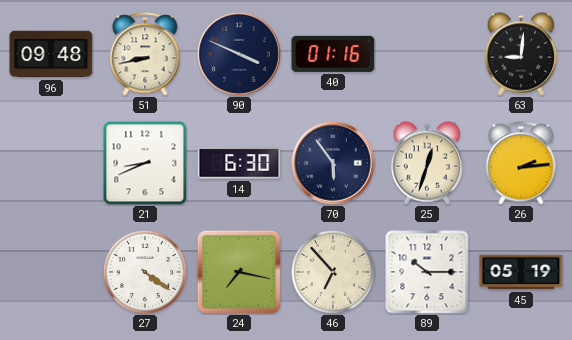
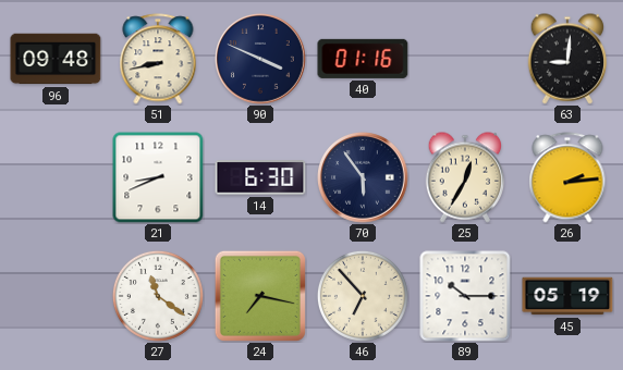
25: 12:33 -> 12:35
27: 4:21 -> 11:21
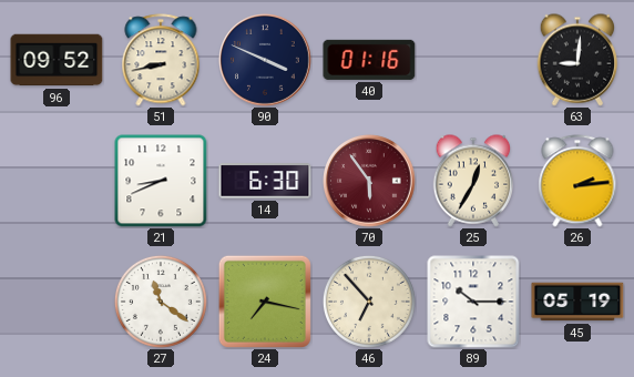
96: 09:48 -> 09:52
70 dial: navy -> burgundy
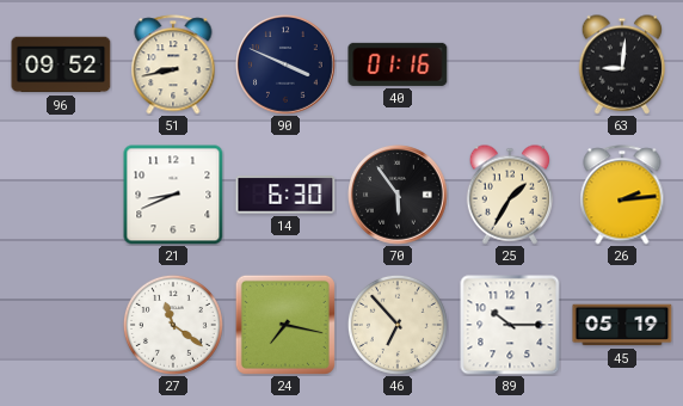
70 dial: burgundy -> black
25: 12:35 -> 1:35
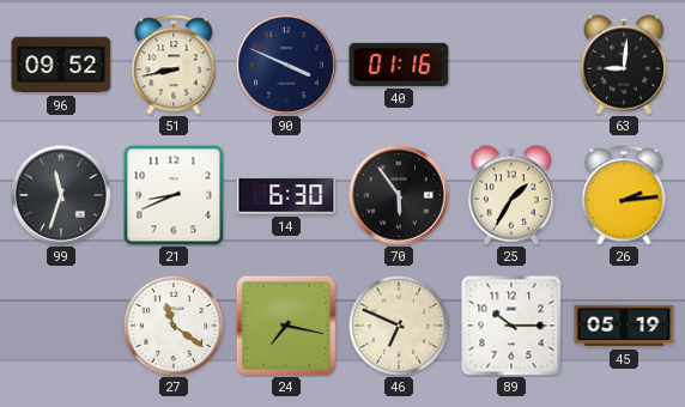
99: none -> 11:33
46: 6:53 -> 6:49
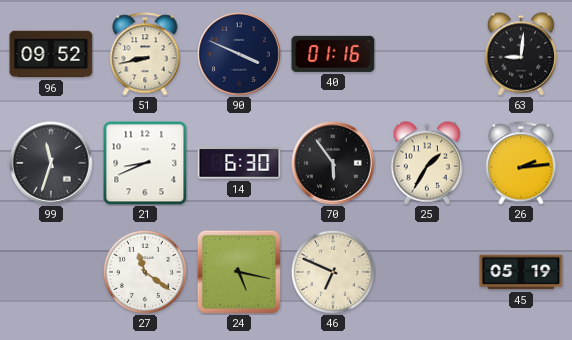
24: 7:17 -> 5:17
89: 10:15 -> none
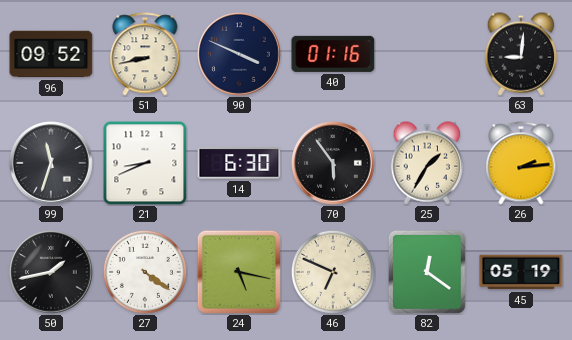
50: none -> 1:43
27: 11:21 -> 4:21
82: none -> 12:21
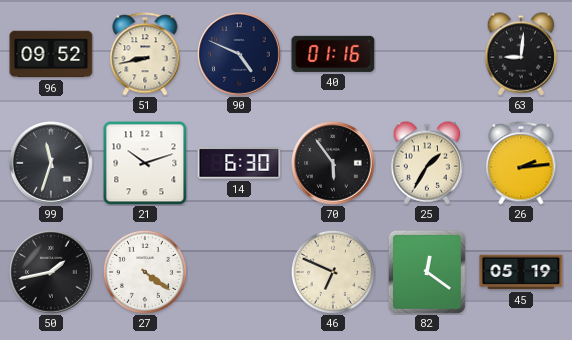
90: 3:49 -> 4:49
21: 8:41 -> 10:12
24: 5:17 -> none
